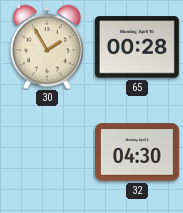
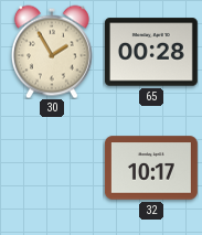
32: 04:30 -> 10:17
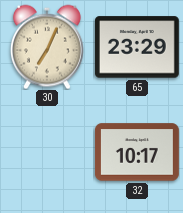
30: 1:55 -> 7:04
65: 00:28 -> 23:29
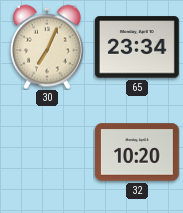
65: 23:29 -> 23:34
32: 10:17 -> 10:20
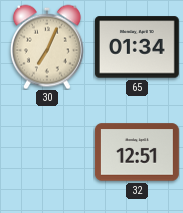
65: 23:34 -> 01:34
32: 10:20 -> 12:51
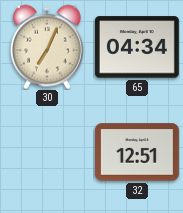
65: 01:34 -> 04:34
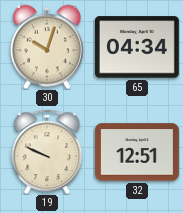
30: 7:04 -> 10:03
19: none -> 9:49
